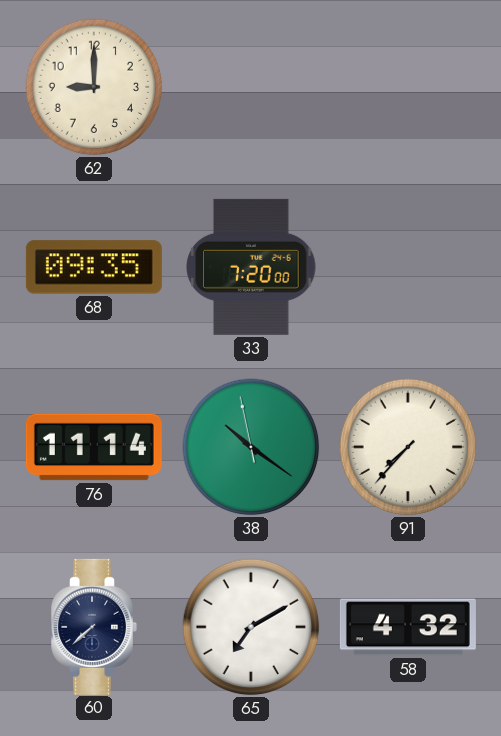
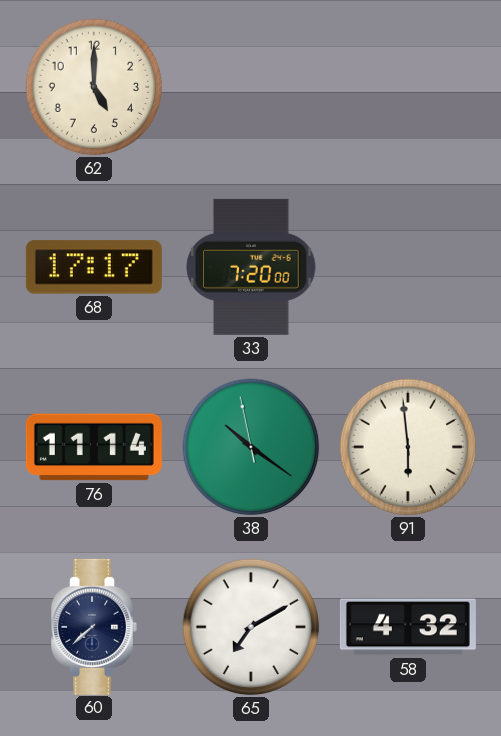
62: 9:00 -> 5:00
68: 09:35 -> 17:17
91: 7:37 -> 5:59
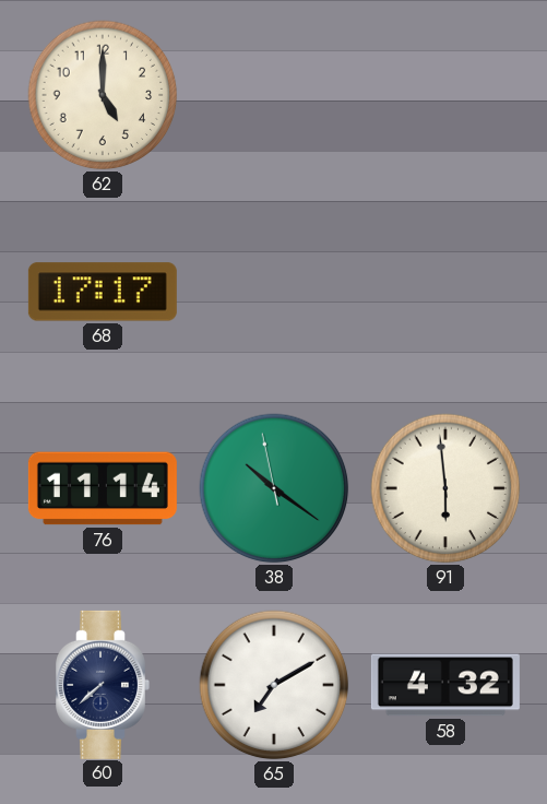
33: 7:20 -> none
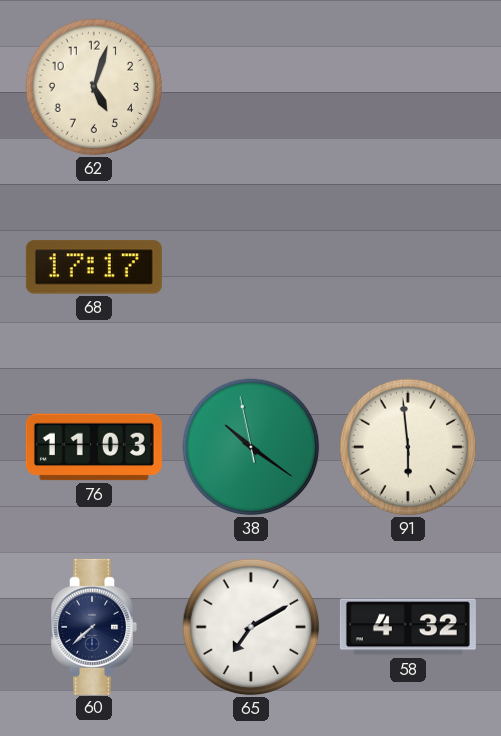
62: 5:00 -> 5:03
76: 11:14 -> 11:03
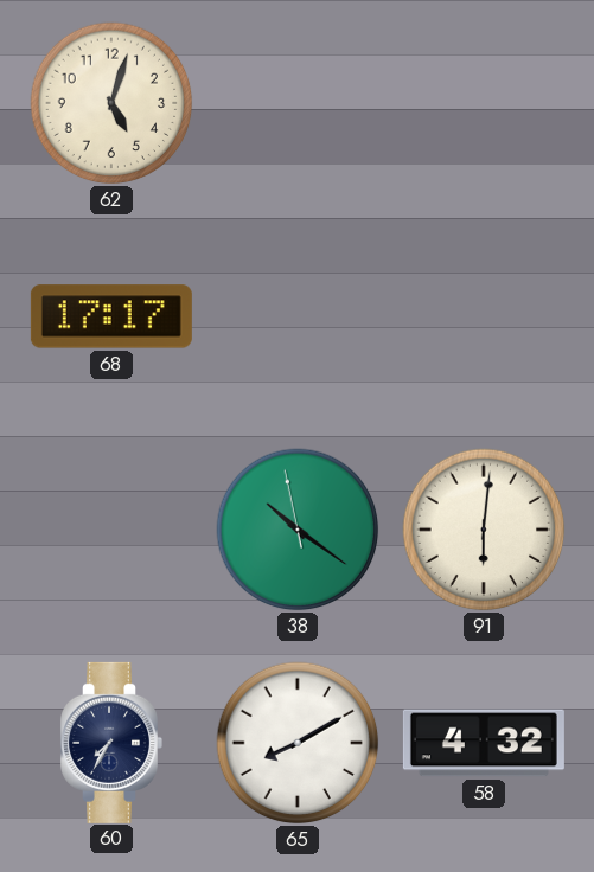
76: 11:03 -> none
91: 5:59 -> 6:01
60: 7:38 -> 7:35
65: 7:10 -> 8:10
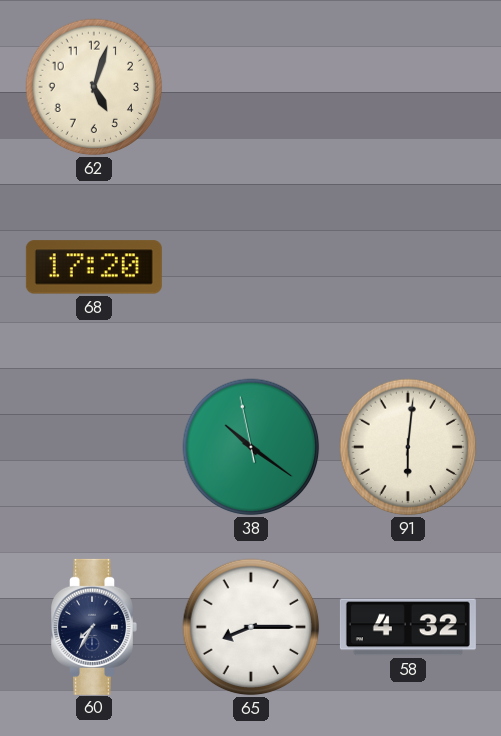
68: 17:17 -> 17:20
65: 8:10 -> 8:15
